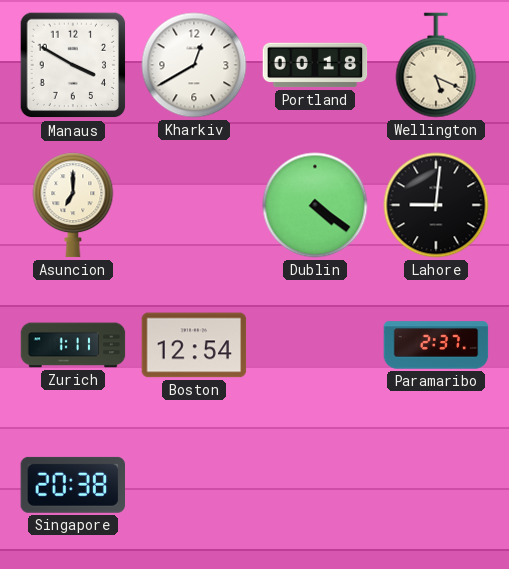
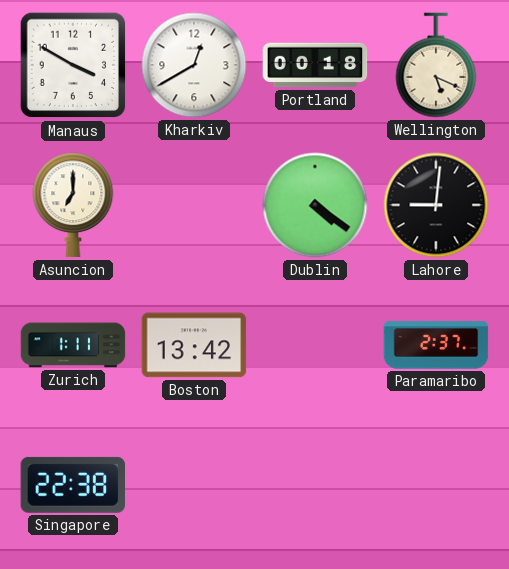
Boston: 12:54 -> 13:42
Singapore: 20:38 -> 22:38
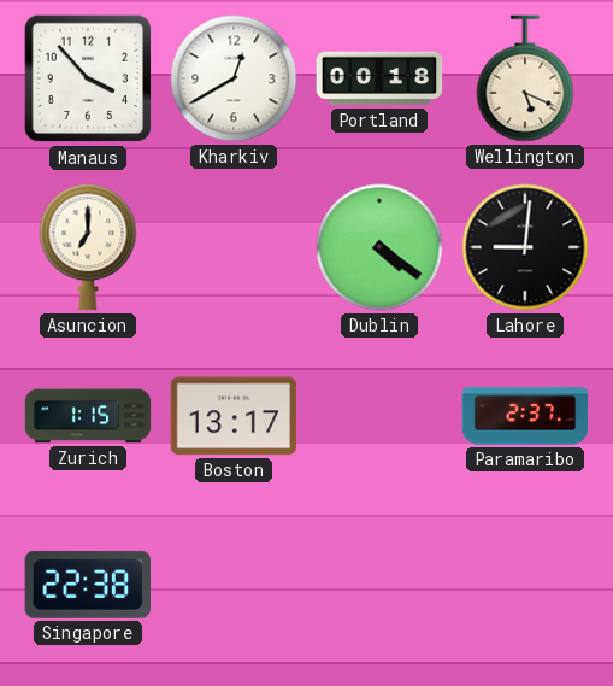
Manaus: 3:50 -> 3:53
Zurich: 1:11 -> 1:15
Boston: 13:42 -> 13:17
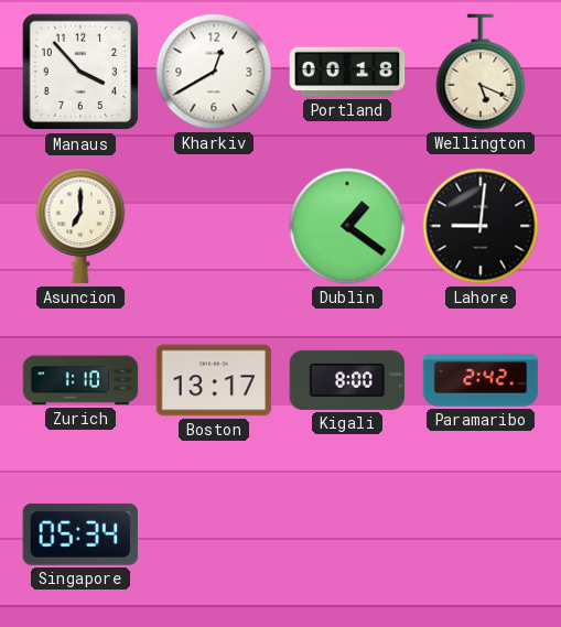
Dublin: 4:21 -> 1:21
Zurich: 1:15 -> 1:10
Kigali: none -> 8:00
Paramaribo: 2:37 -> 2:42
Singapore: 22:38 -> 05:34
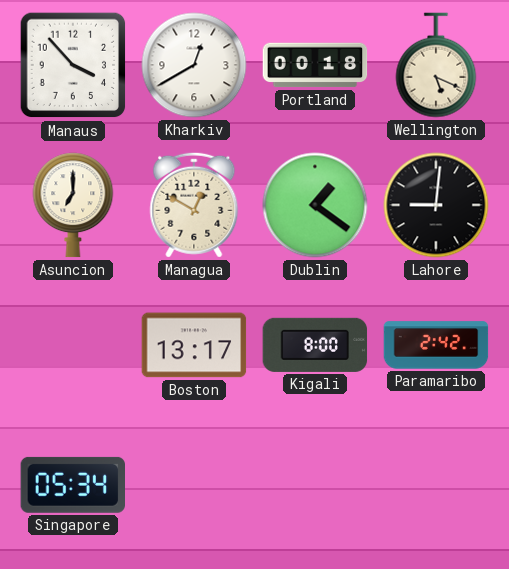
Managua: none -> 12:50
Zurich: 1:10 -> none
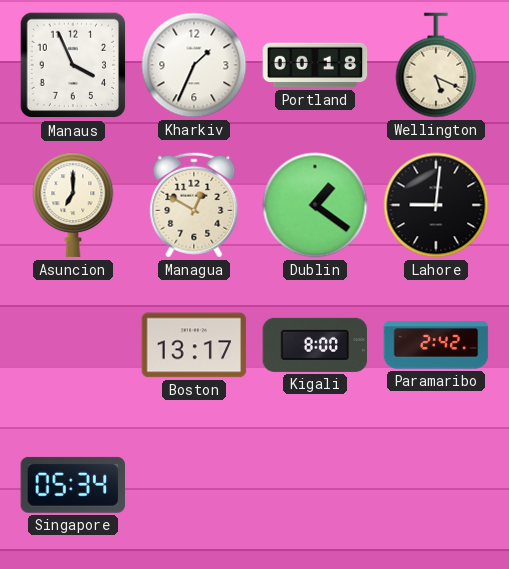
Manaus: 3:53 -> 3:56
Kharkiv: 12:40 -> 1:34
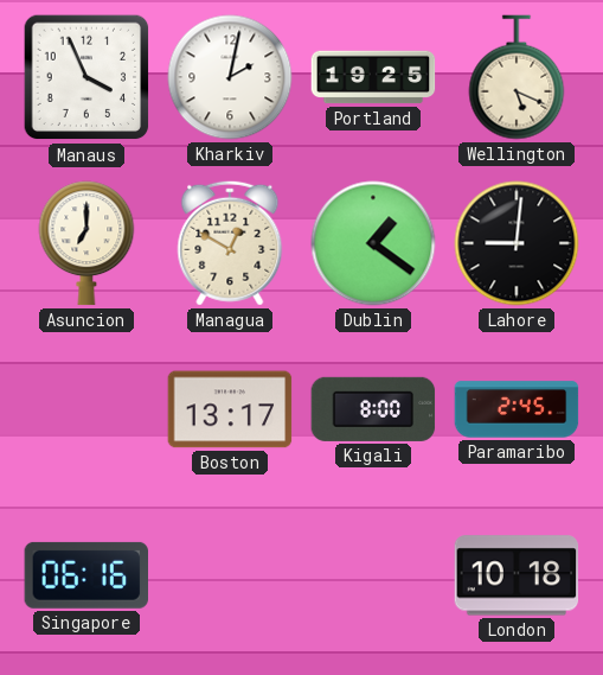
Kharkiv: 1:34 -> 2:02
Portland: 00:18 -> 19:25
Paramaribo: 2:42 -> 2:45
Singapore: 05:34 -> 06:16
London: none -> 10:18
